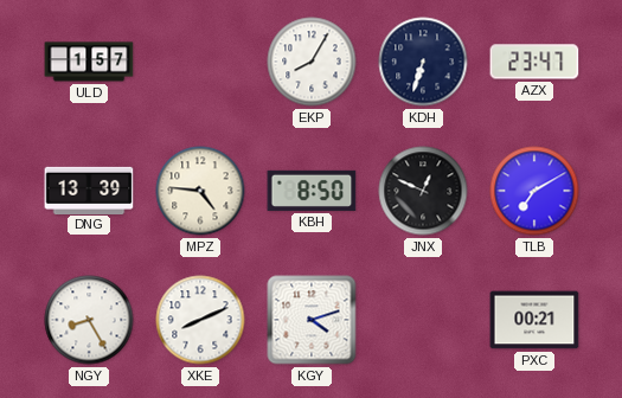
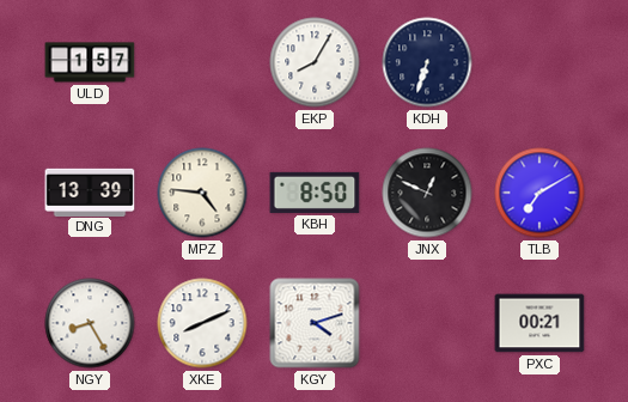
AZX: 23:47 -> none
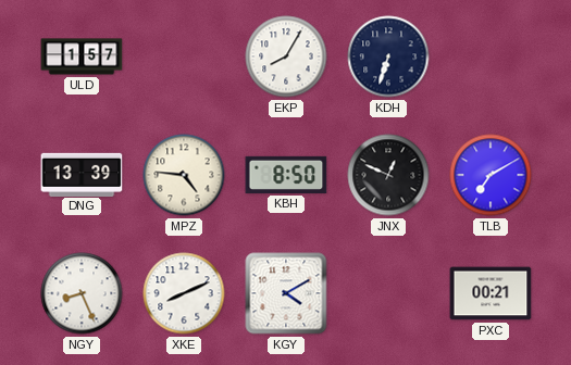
NGY: 8:25 -> 8:26
KGY: 4:12 -> 4:10
